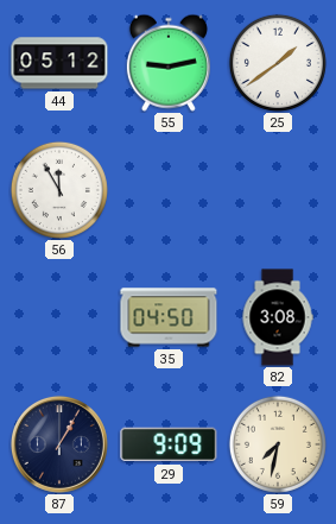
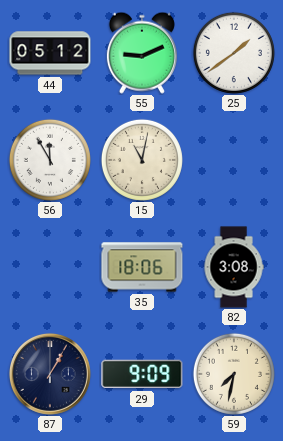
55: 9:13 -> 9:11
15: none -> 11:02
35: 04:50 -> 18:06
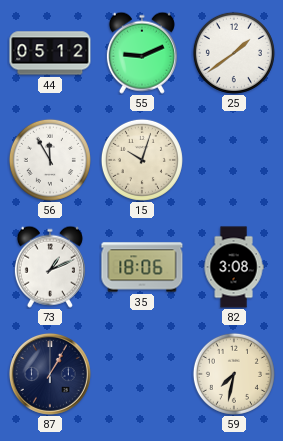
15: 11:02 -> 10:03
73: none -> 1:11
29: 9:09 -> none
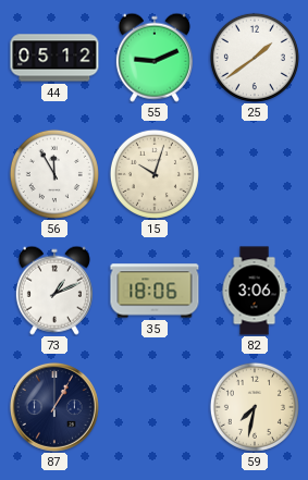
82: 3:08 -> 3:06
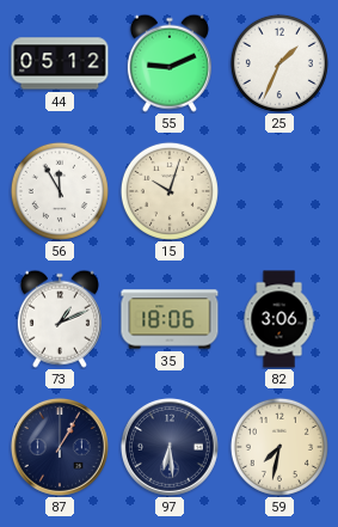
25: 1:39 -> 1:34
97: none -> 6:29
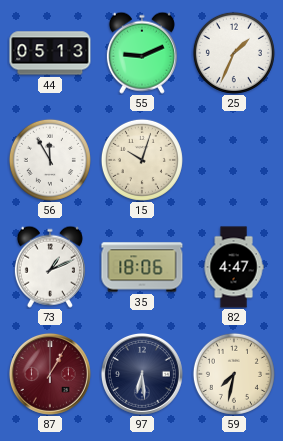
44: 05:12 -> 05:13
82: 3:06 -> 4:47
87 dial: navy -> burgundy
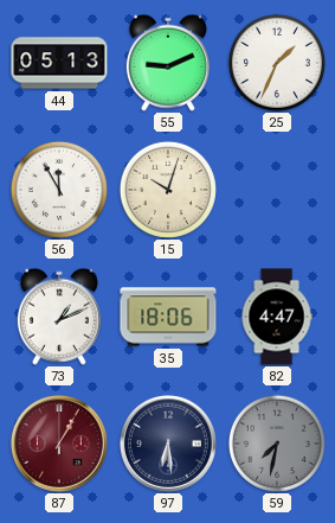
59 dial: cream -> grey
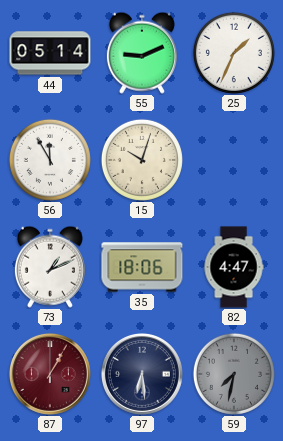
44: 05:13 -> 05:14
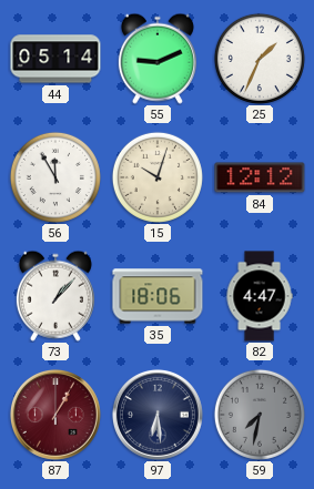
84: none -> 12:12
73: 1:11 -> 1:07
